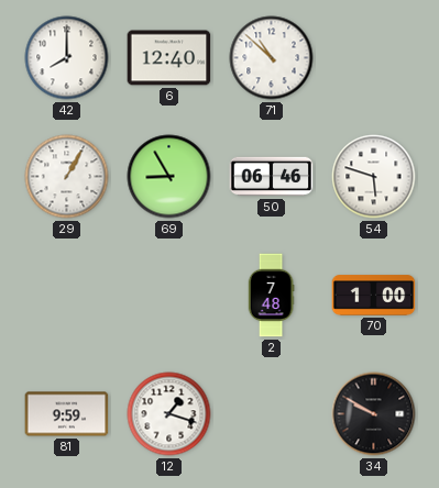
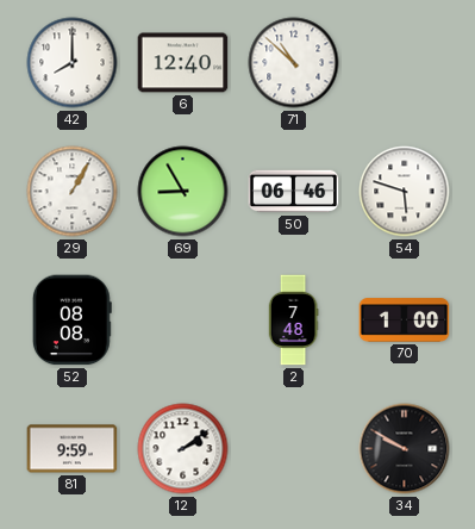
52: none -> 08:08
12: 1:18 -> 2:09
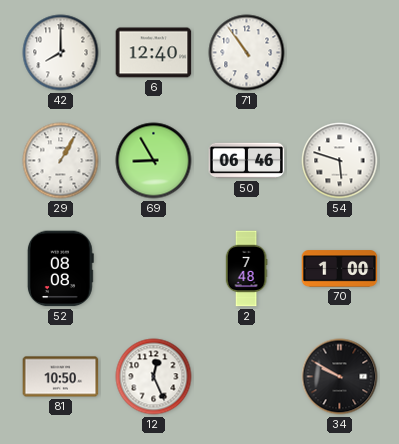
71: 10:52 -> 10:54
81: 9:59 -> 10:50
12: 2:09 -> 12:26
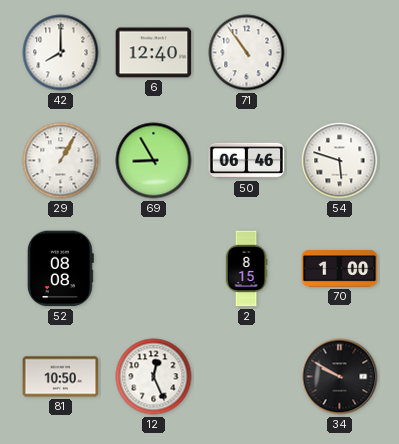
2: 7:48 -> 8:15
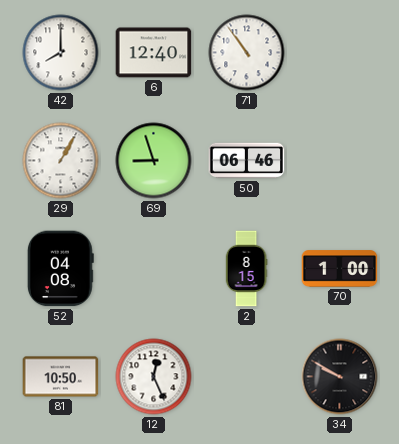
69: 8:55 -> 8:57
54: 5:48 -> none
52: 08:08 -> 04:08
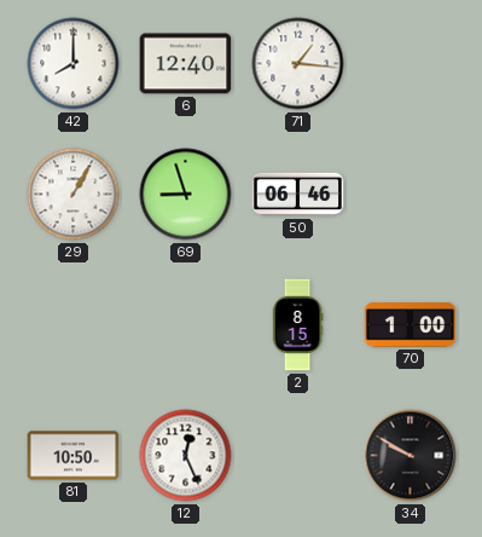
71: 10:54 -> 1:16
52: 04:08 -> none
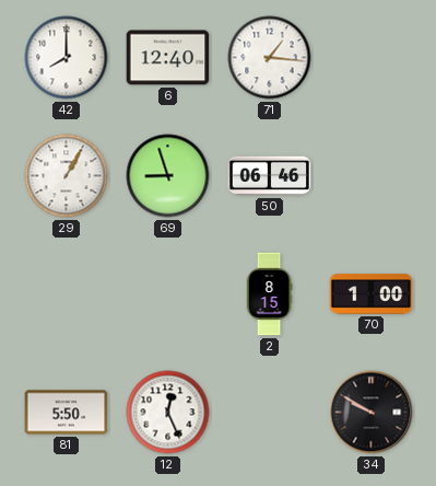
81: 10:50 -> 5:50
